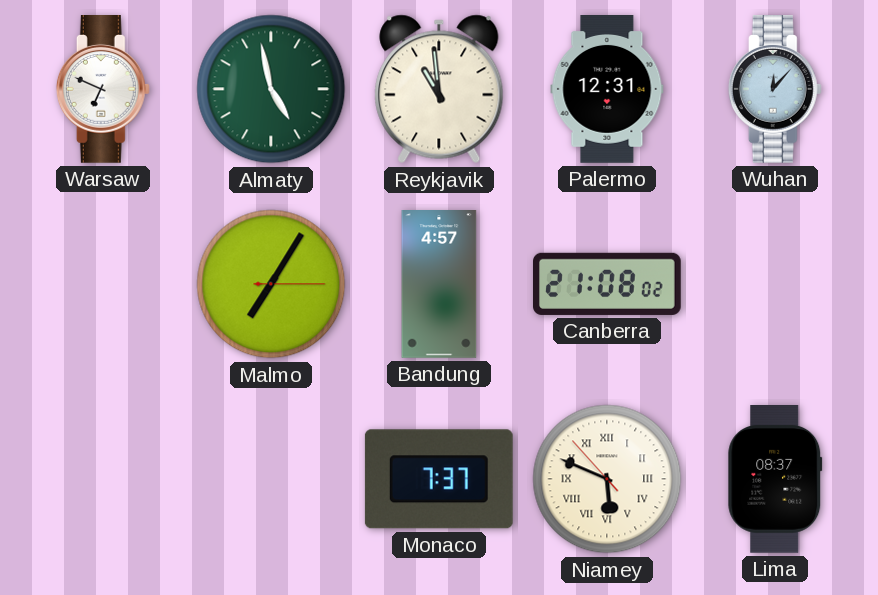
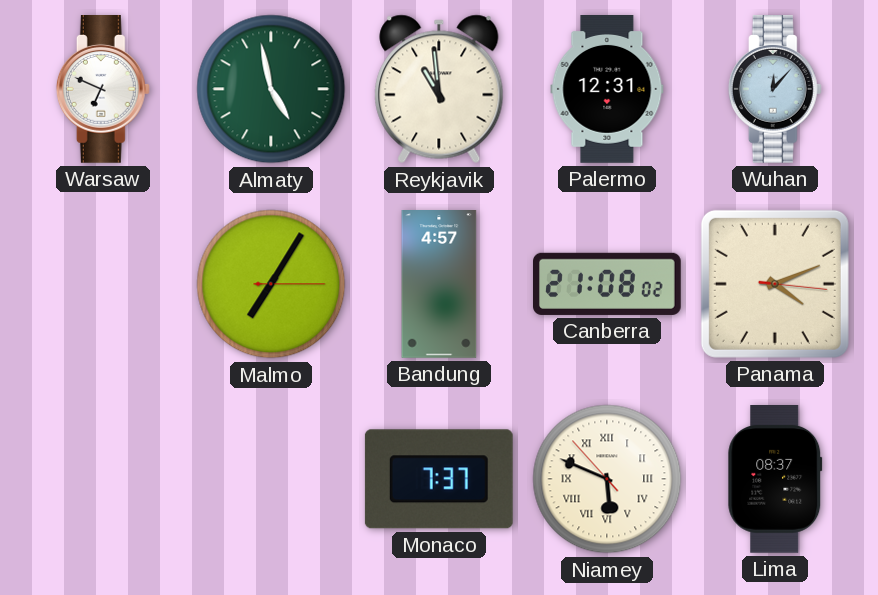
Panama: none -> 4:11
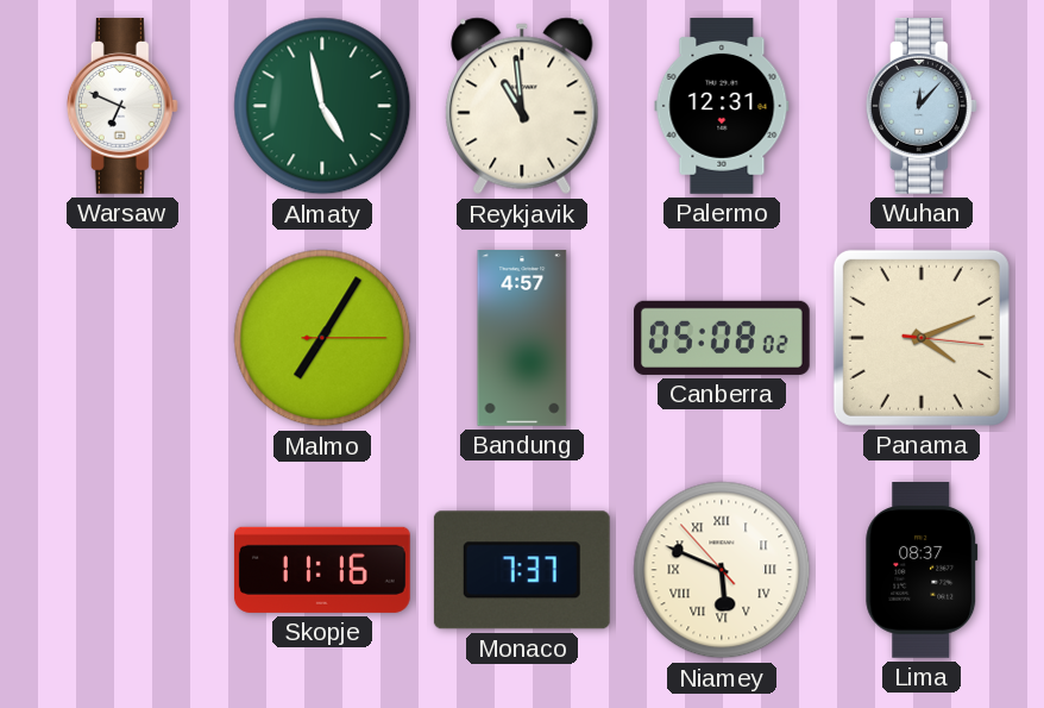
Canberra: 21:08 -> 05:08
Skopje: none -> 11:16
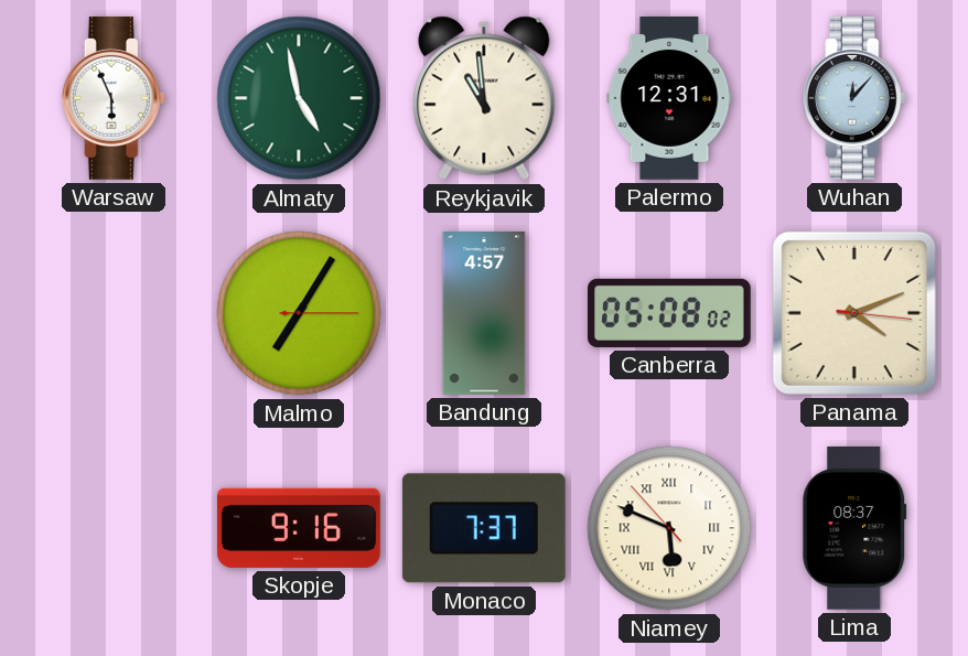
Warsaw: 6:49 -> 5:56
Skopje: 11:16 -> 9:16
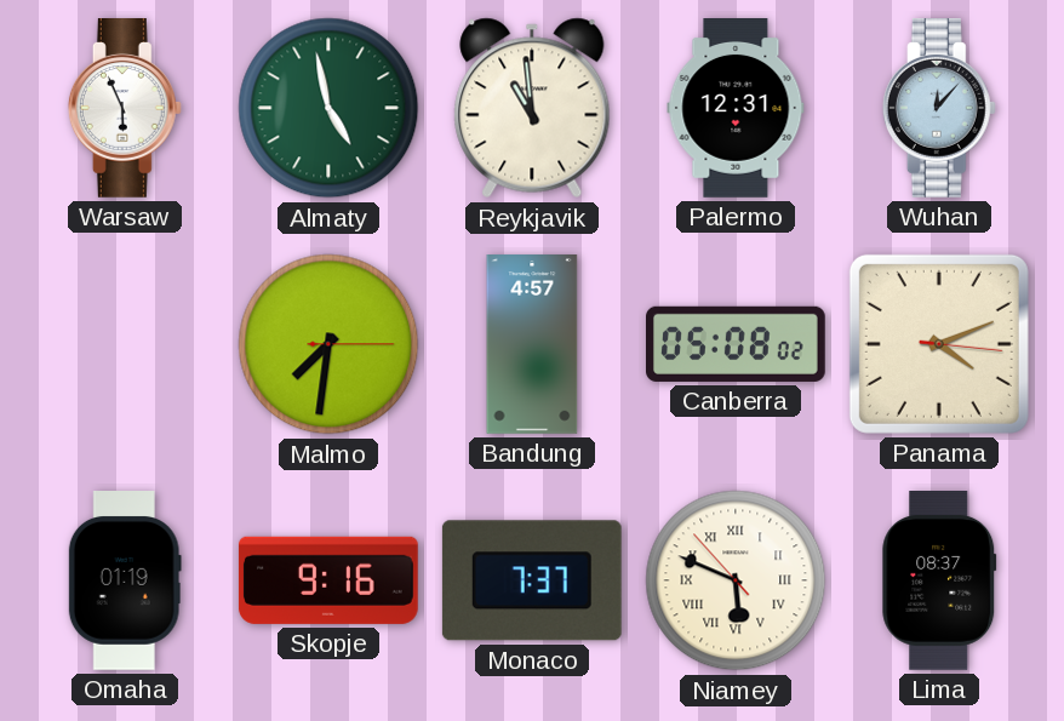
Malmo: 7:05 -> 7:31
Omaha: none -> 01:19
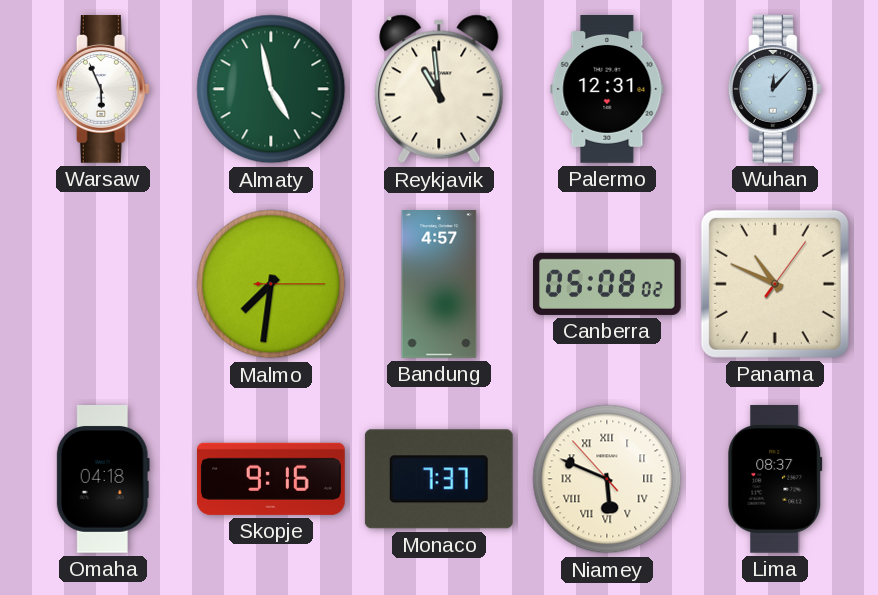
Panama: 4:11 -> 10:49
Omaha: 01:19 -> 04:18
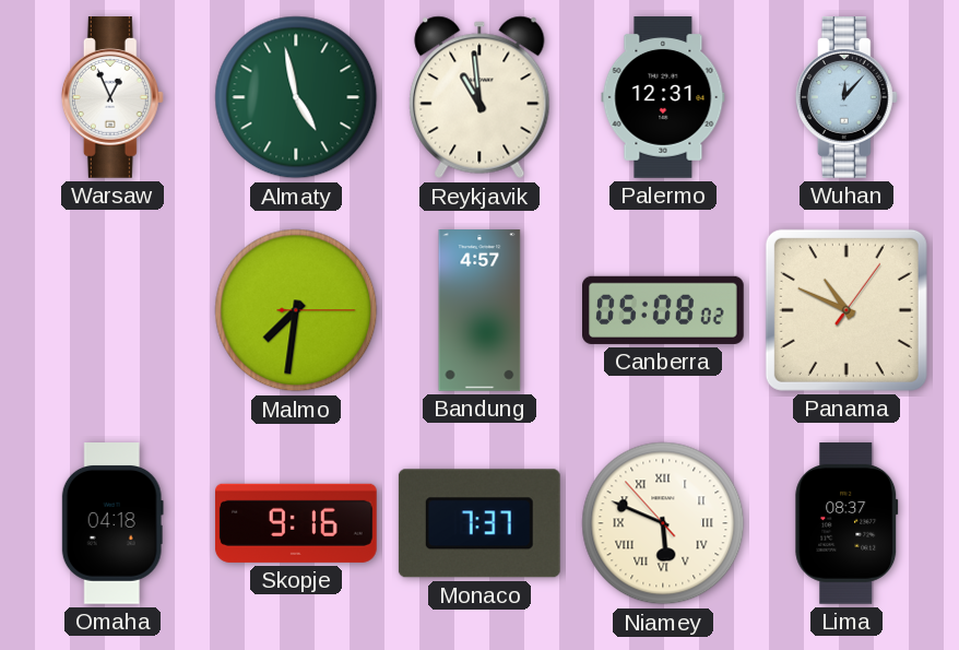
Warsaw: 5:56 -> 12:56
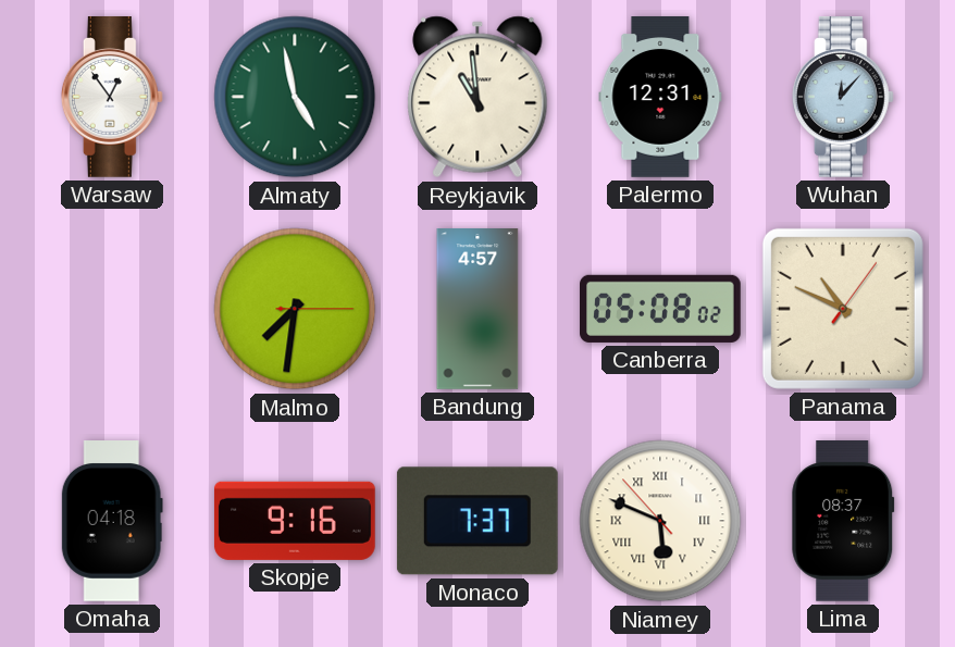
Warsaw: 12:56 -> 12:54
